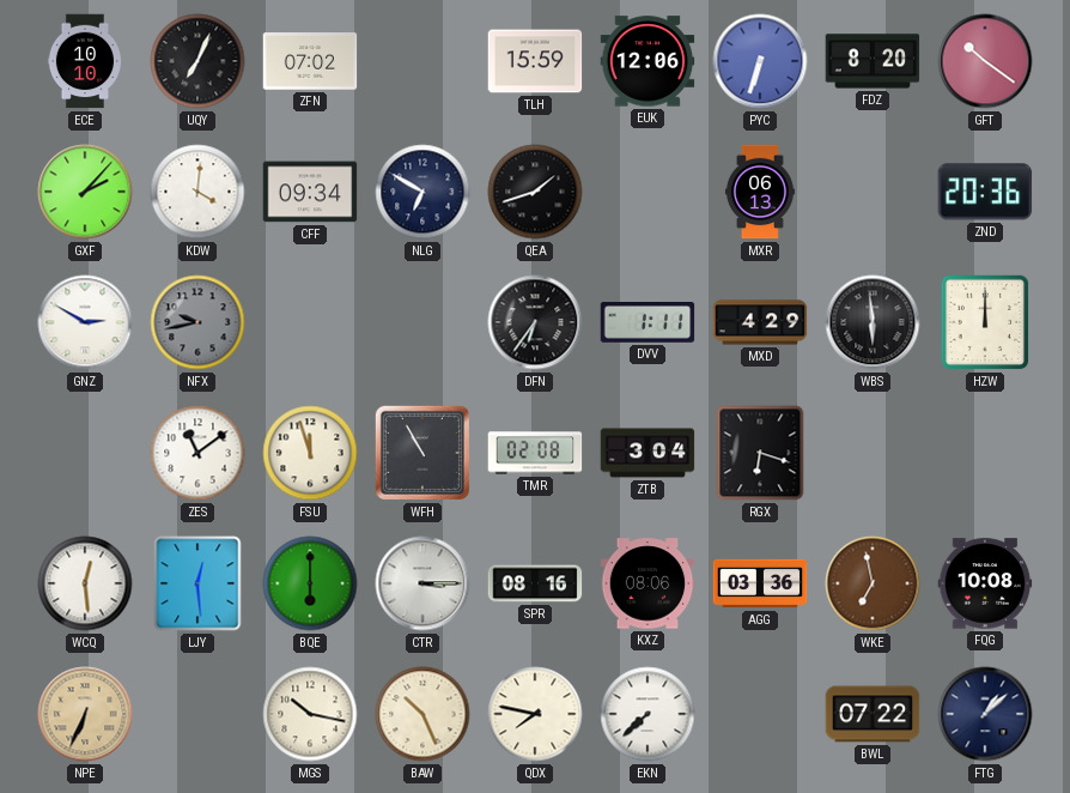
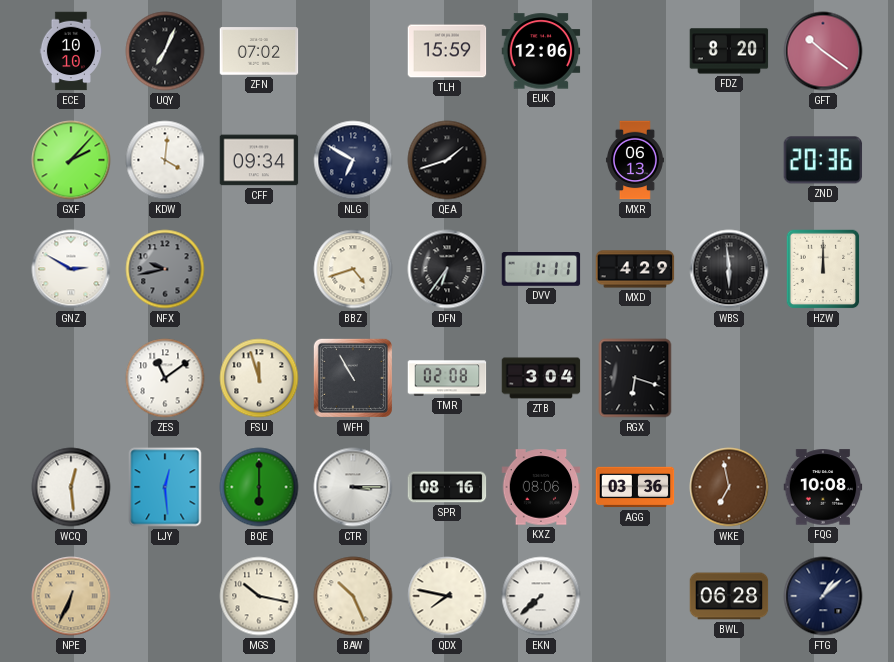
PYC: 6:33 -> none
BBZ: none -> 4:42
BWL: 07:22 -> 06:28
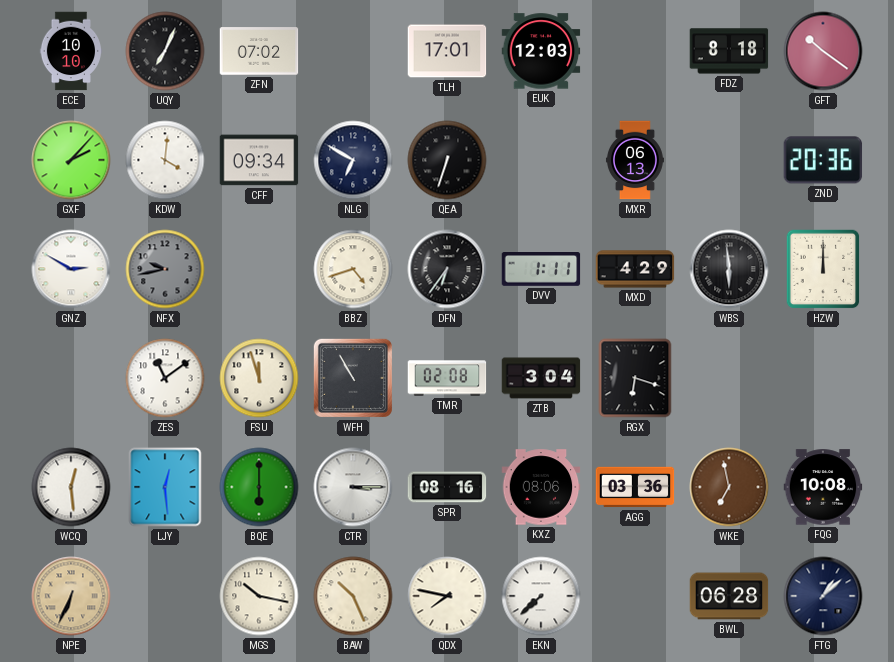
TLH: 15:59 -> 17:01
EUK: 12:06 -> 12:03
FDZ: 8:20 -> 8:18
QEA: 1:42 -> 6:33
